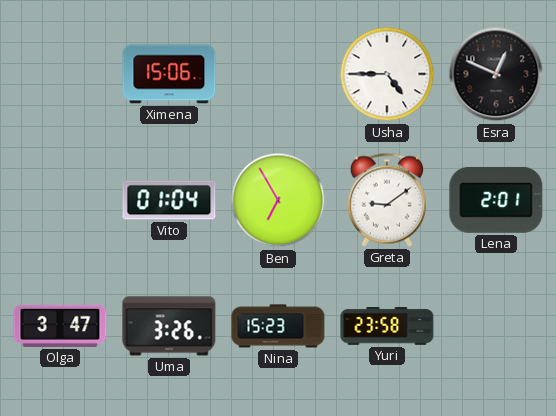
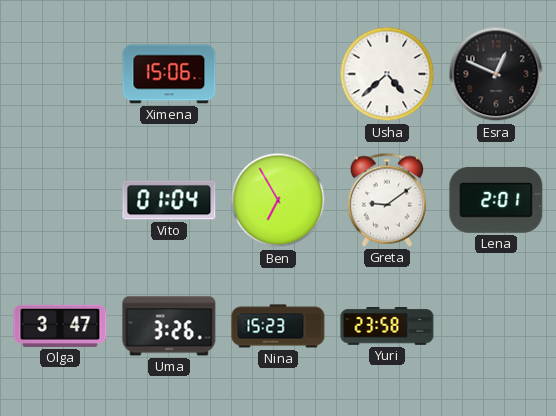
Usha: 4:45 -> 4:38
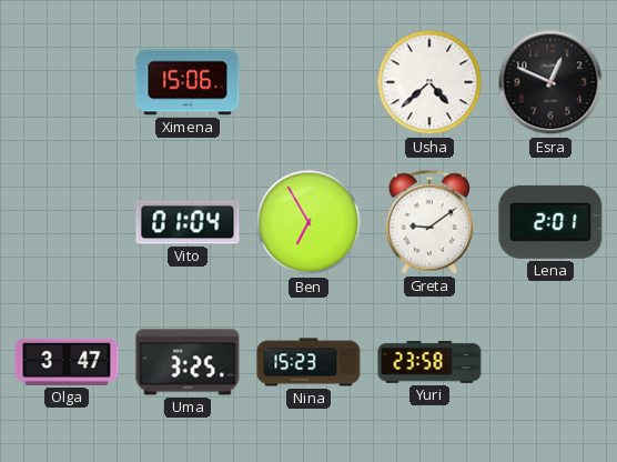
Uma: 3:26 -> 3:25
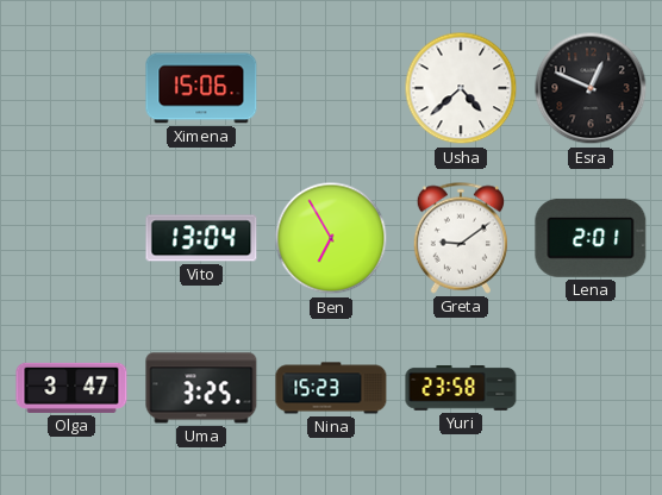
Vito: 01:04 -> 13:04
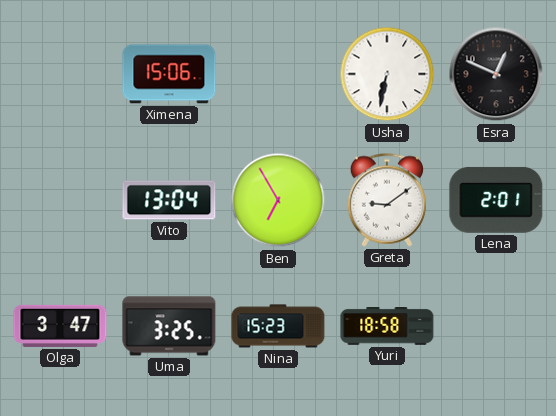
Usha: 4:38 -> 6:32
Yuri: 23:58 -> 18:58
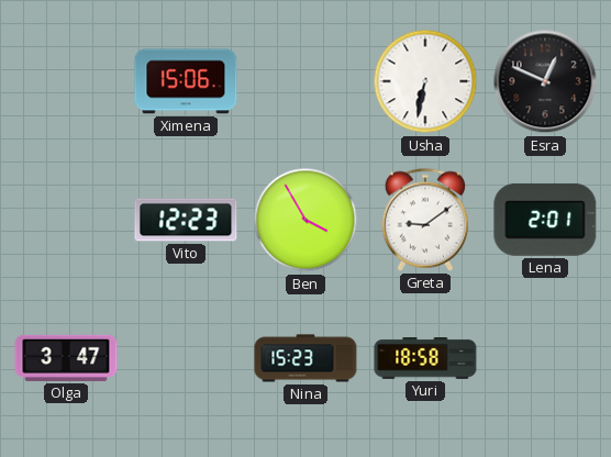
Vito: 13:04 -> 12:23
Ben: 6:55 -> 3:55
Uma: 3:25 -> none
